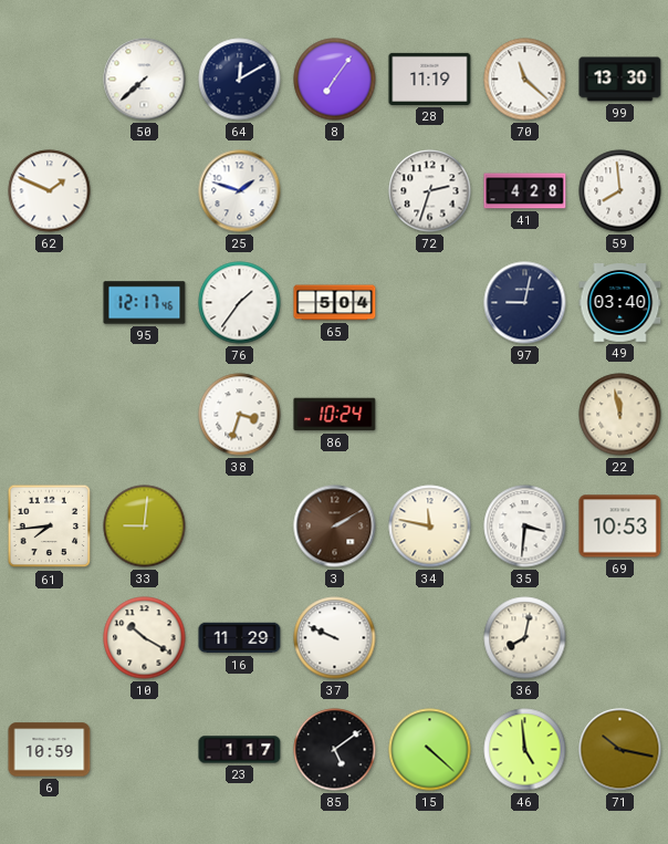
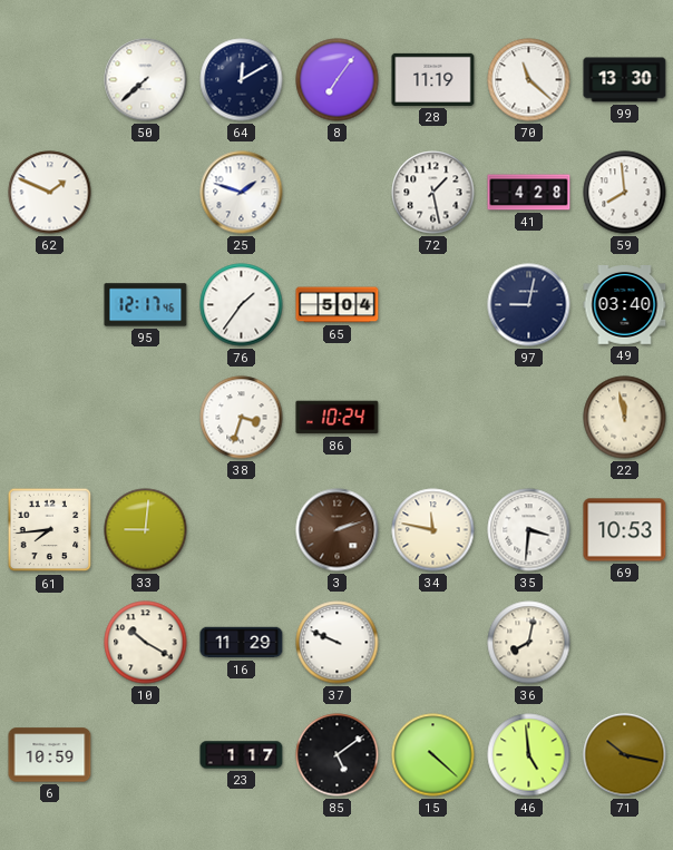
72: 2:33 -> 1:28
3: 2:10 -> 2:12
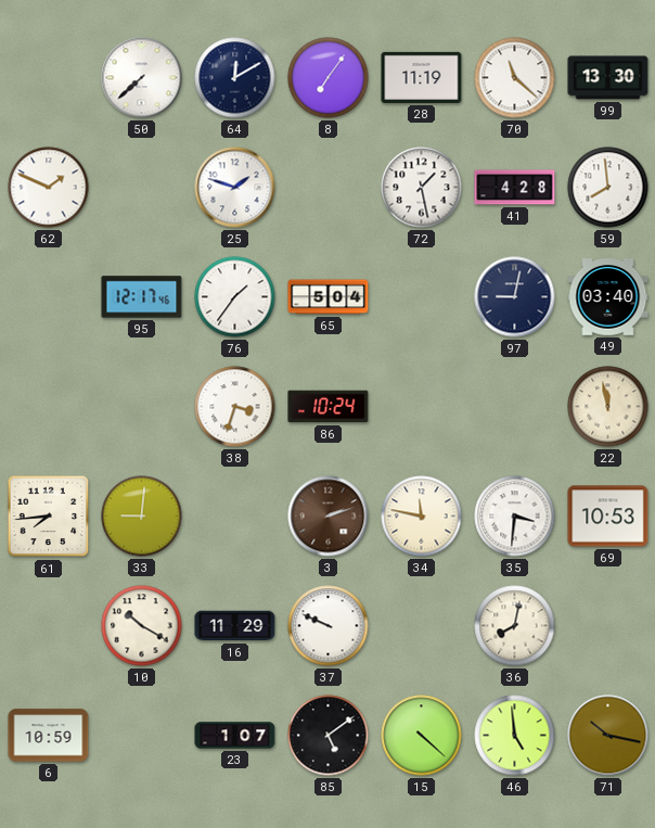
23: 1:17 -> 1:07
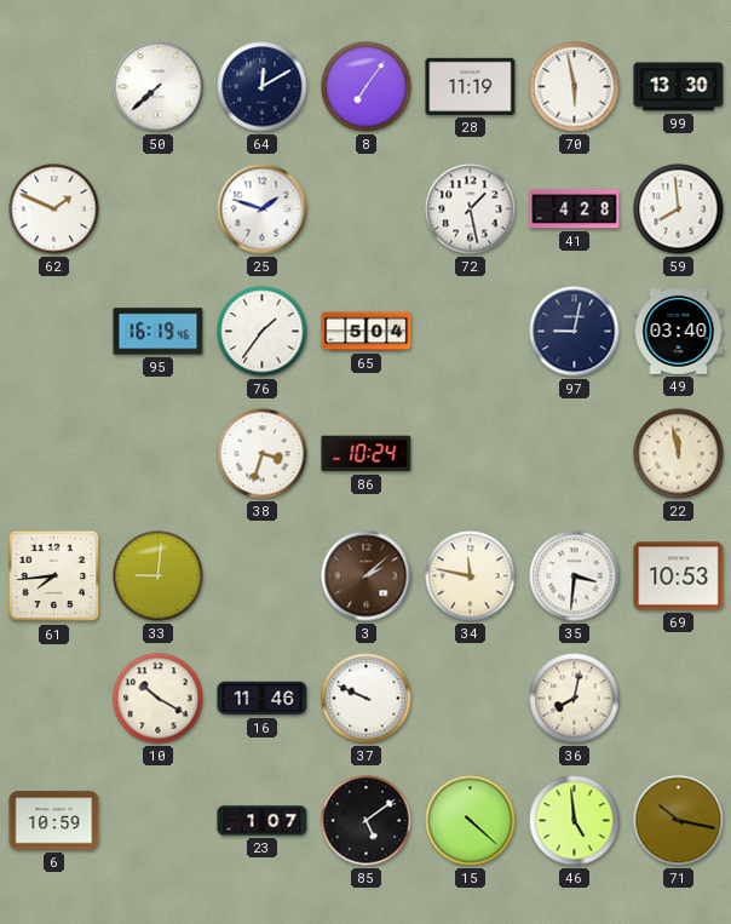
70: 11:22 -> 5:58
95: 12:17 -> 16:19
3: 2:12 -> 2:08
16: 11:29 -> 11:46
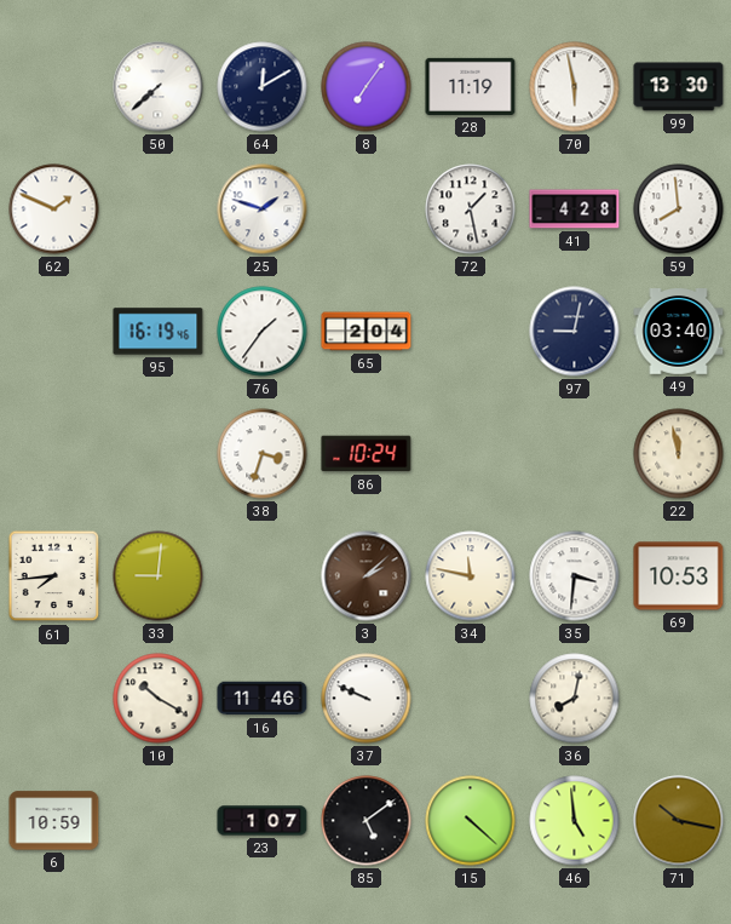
65: 5:04 -> 2:04
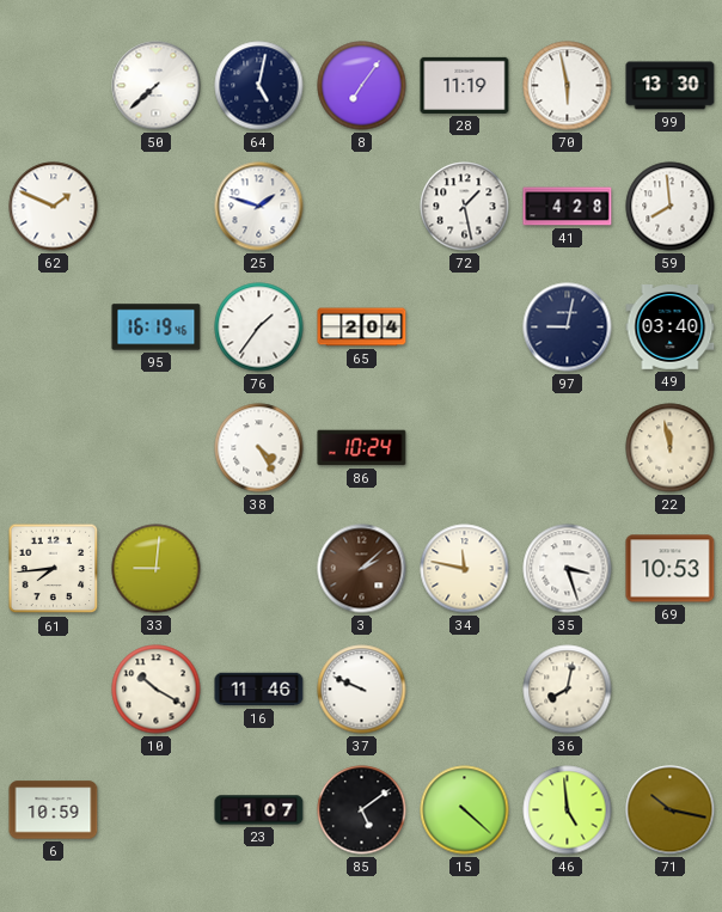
64: 12:10 -> 5:02
38: 3:33 -> 4:25
35: 3:31 -> 3:27
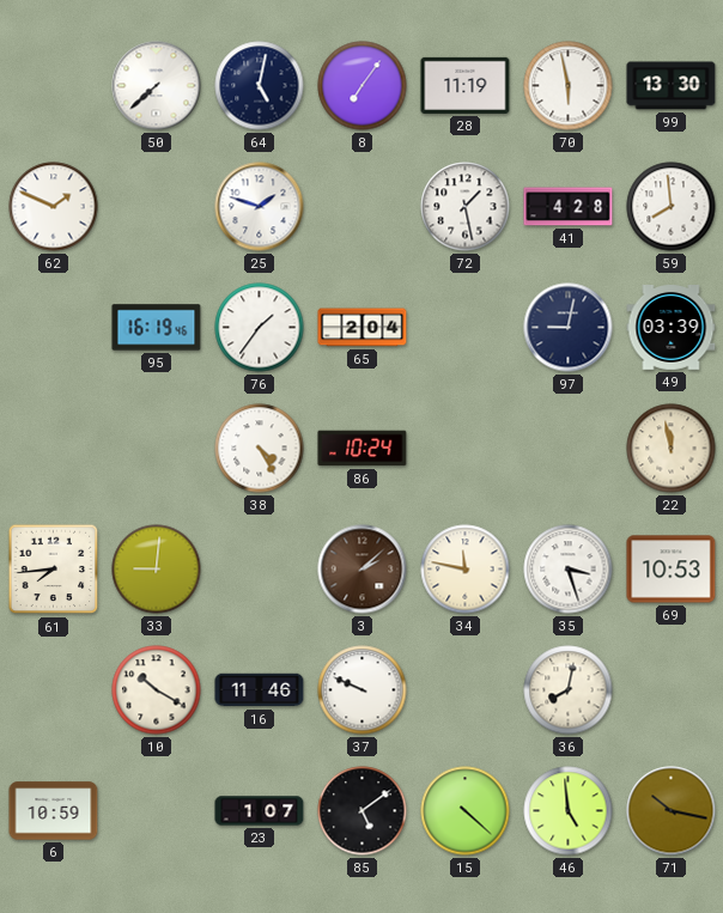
49: 03:40 -> 03:39
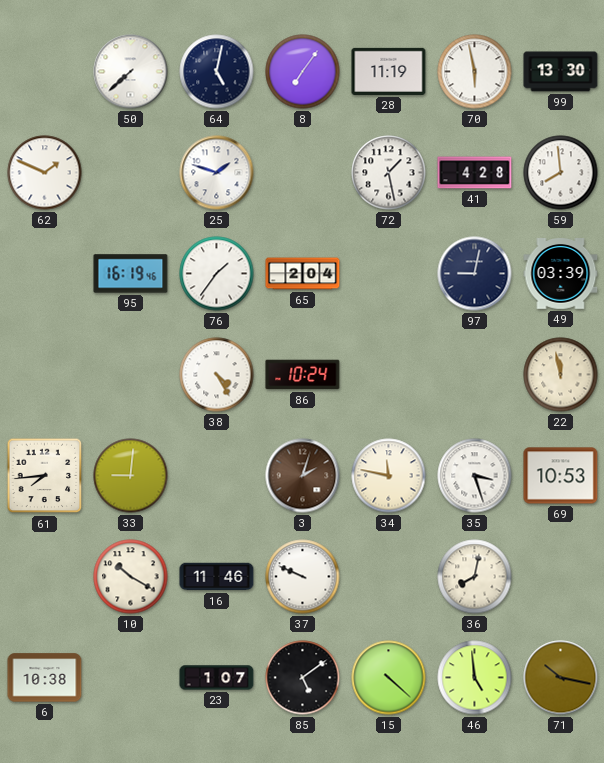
3: 2:08 -> 2:03
6: 10:59 -> 10:38
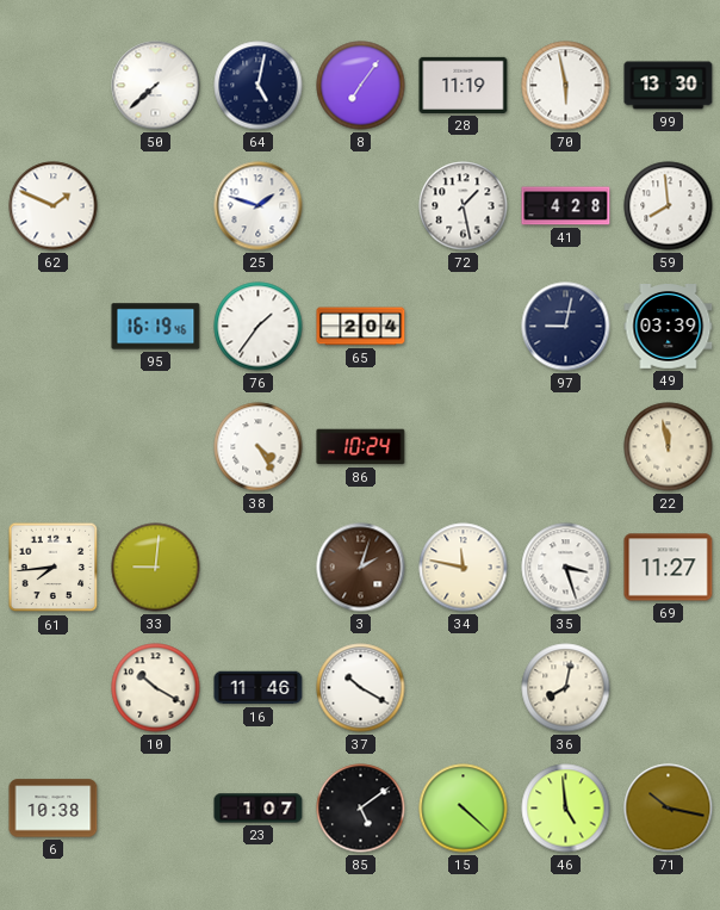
69: 10:53 -> 11:27
37: 9:49 -> 10:20
